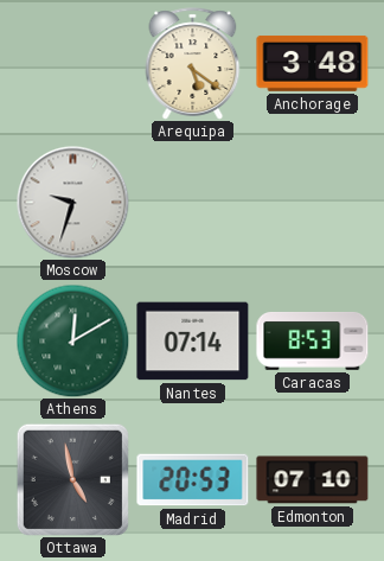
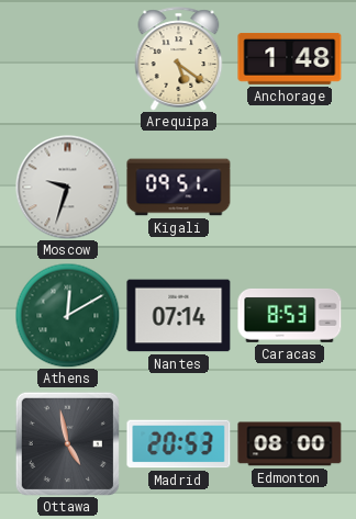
Anchorage: 3:48 -> 1:48
Kigali: none -> 09:51
Edmonton: 07:10 -> 08:00
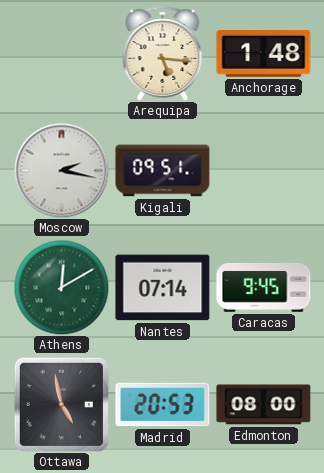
Arequipa: 5:21 -> 5:16
Moscow: 9:33 -> 2:17
Caracas: 8:53 -> 9:45
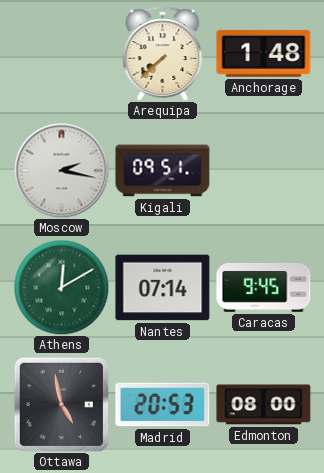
Arequipa: 5:16 -> 7:38
